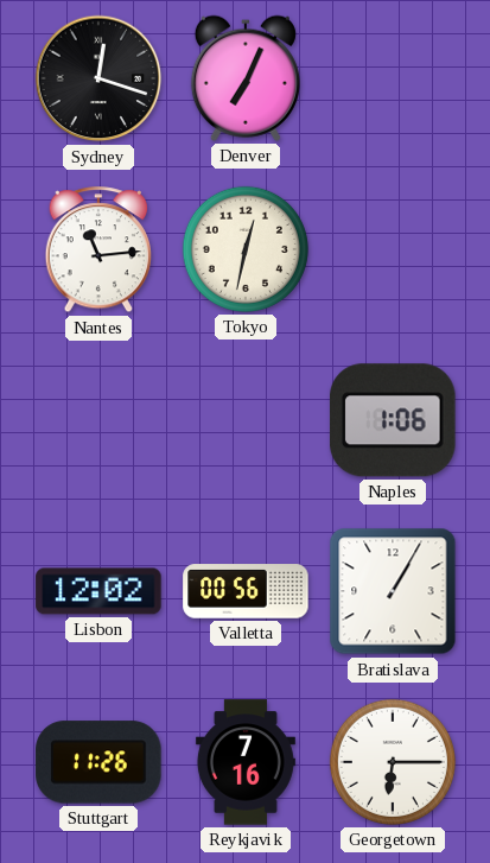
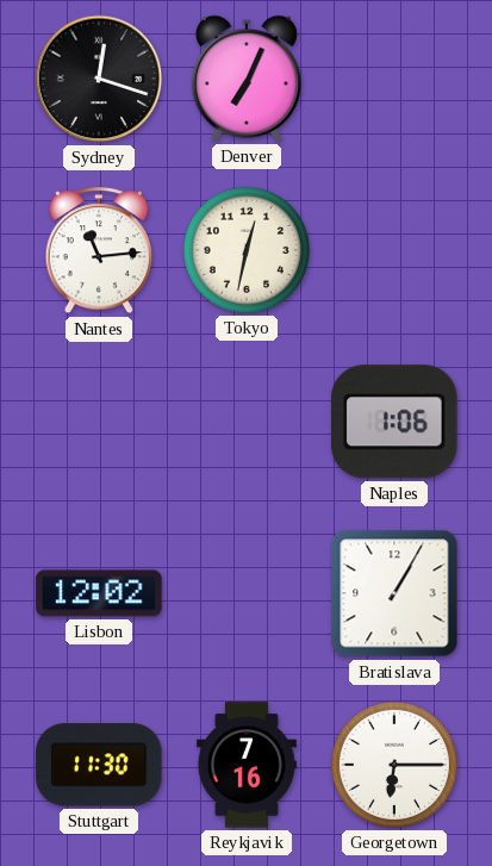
Valletta: 00:56 -> none
Stuttgart: 11:26 -> 11:30
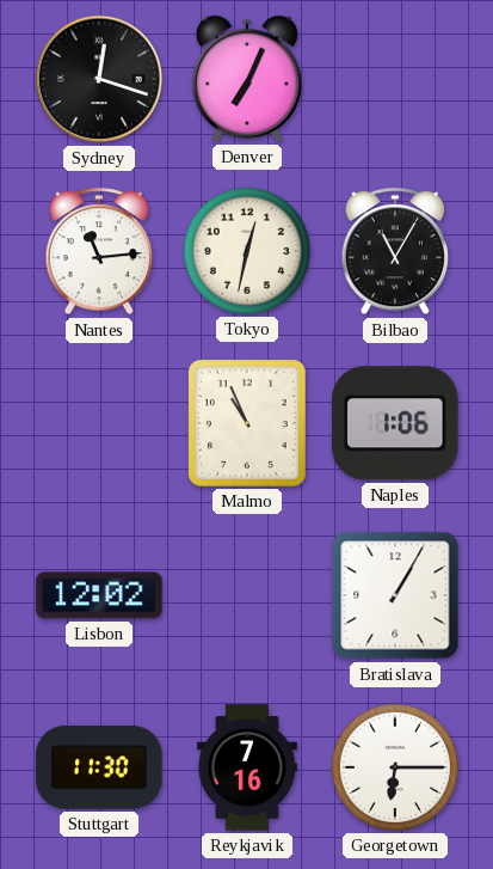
Bilbao: none -> 11:05
Malmo: none -> 10:56
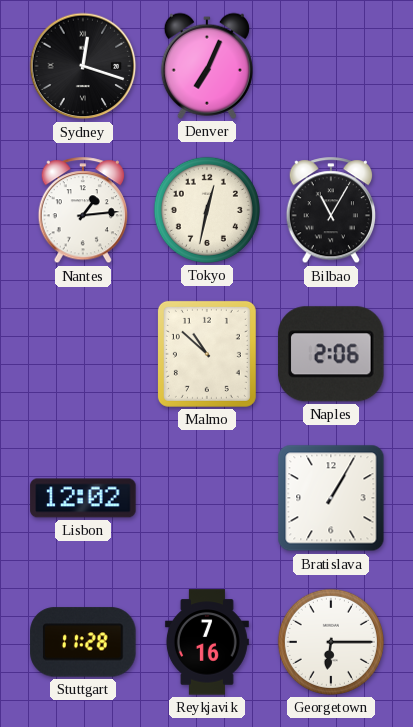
Nantes: 11:14 -> 1:14
Malmo: 10:56 -> 10:52
Naples: 1:06 -> 2:06
Stuttgart: 11:30 -> 11:28
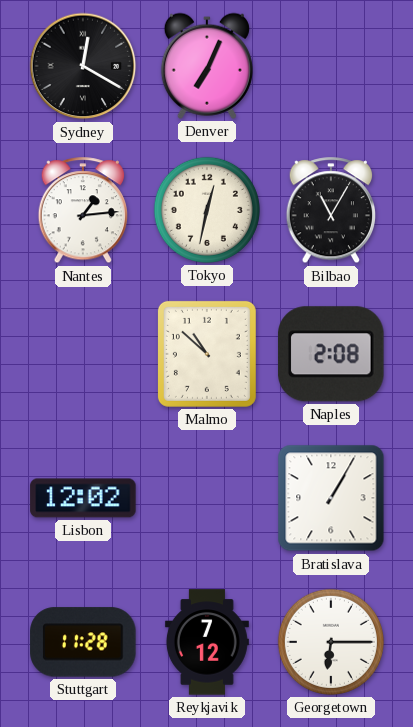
Sydney: 12:18 -> 12:20
Naples: 2:06 -> 2:08
Reykjavik: 7:16 -> 7:12
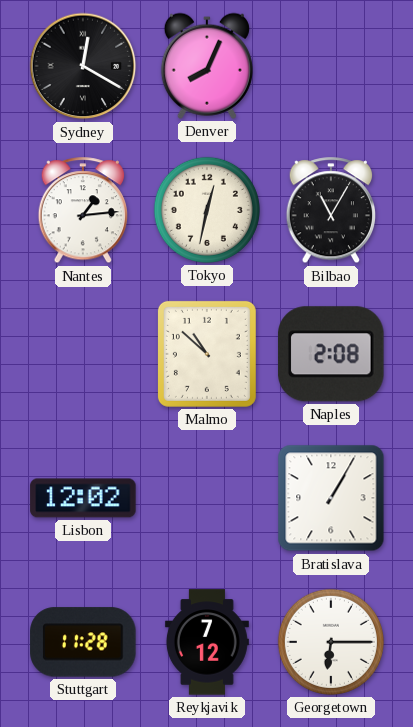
Denver: 7:04 -> 8:04
